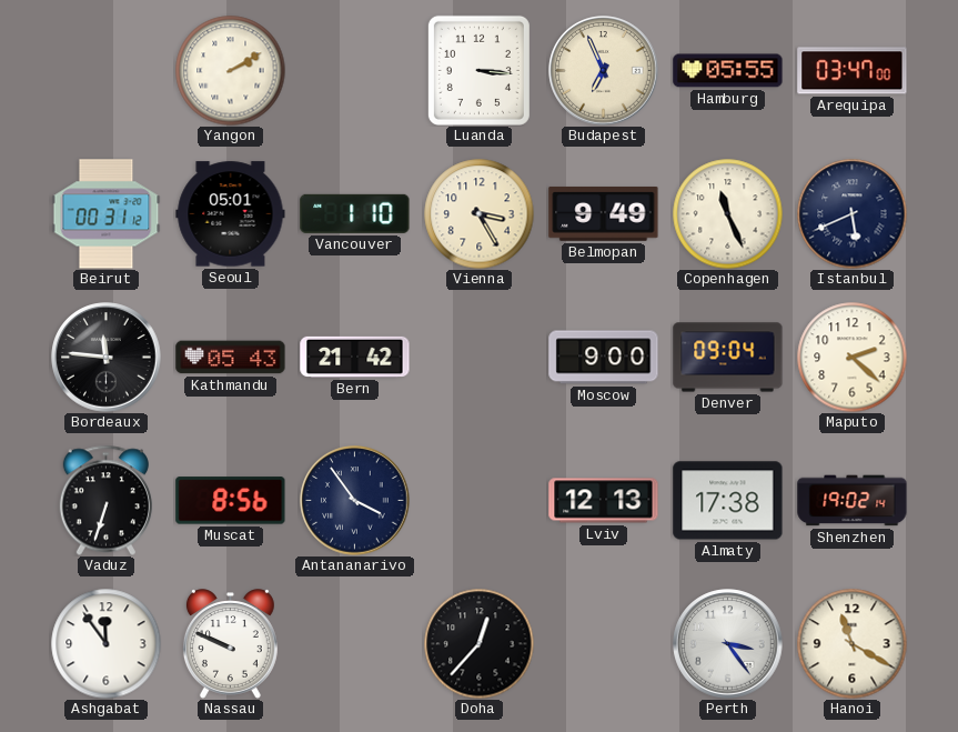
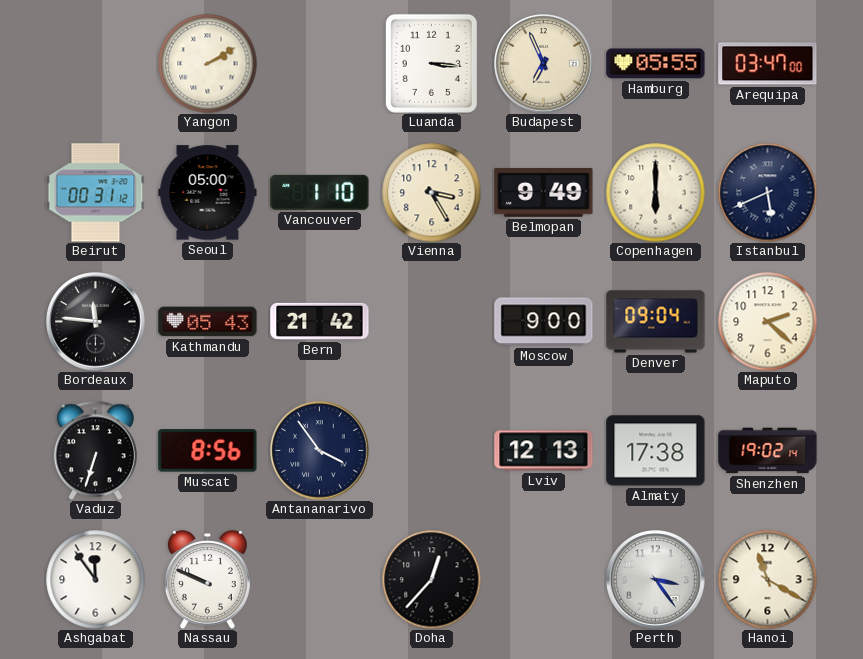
Seoul: 05:01 -> 05:00
Copenhagen: 11:26 -> 6:00
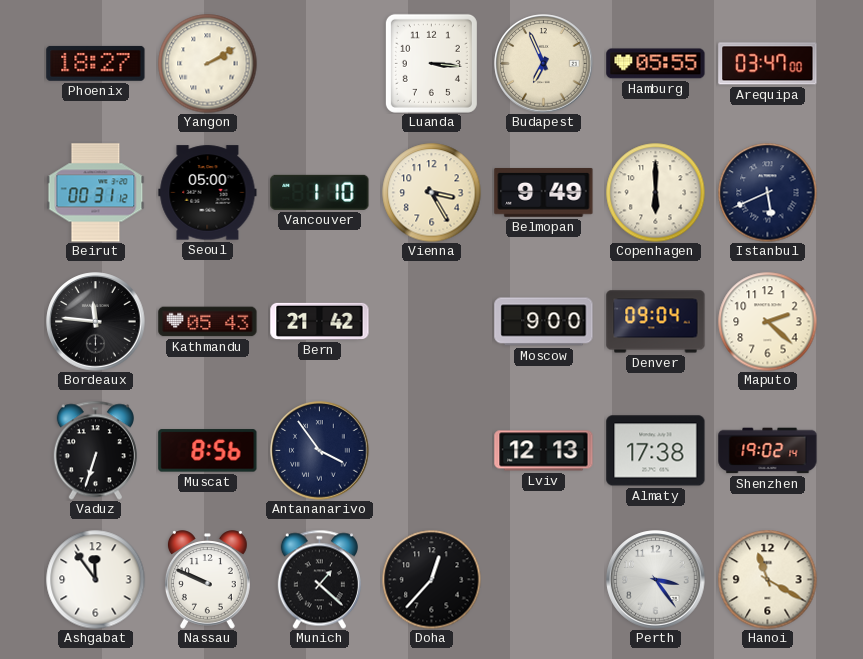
Phoenix: none -> 18:27
Munich: none -> 1:22
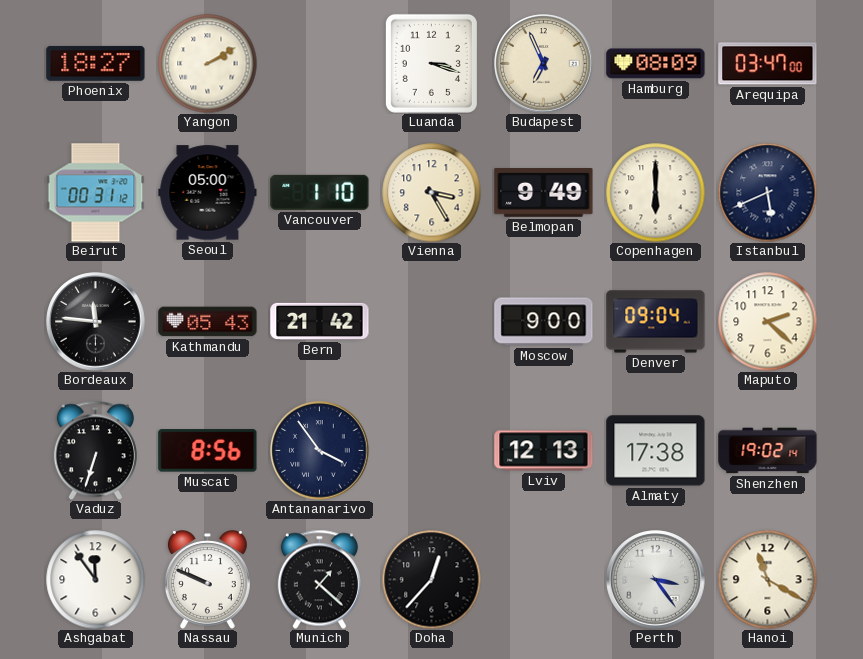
Luanda: 3:16 -> 3:18
Hamburg: 05:55 -> 08:09
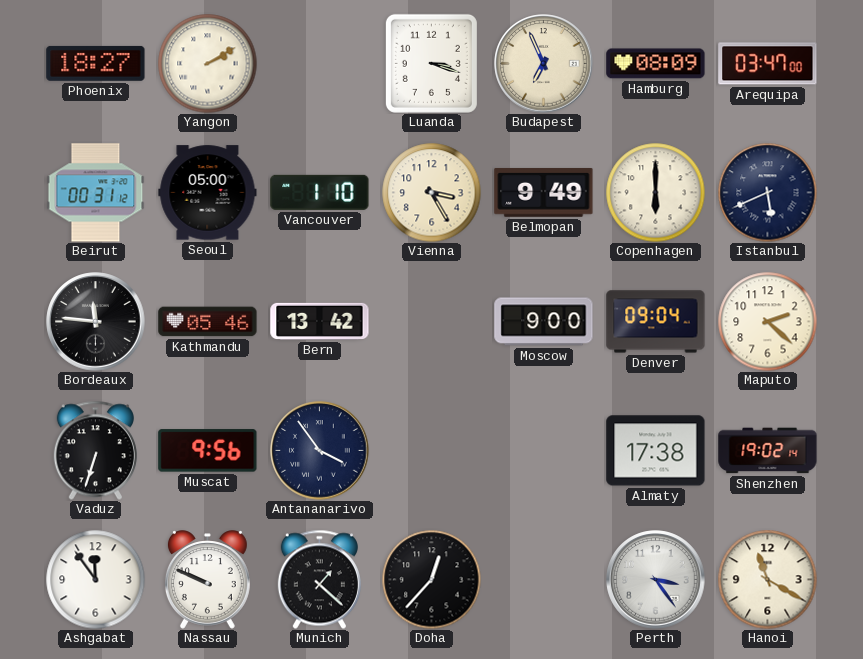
Kathmandu: 05:43 -> 05:46
Bern: 21:42 -> 13:42
Muscat: 8:56 -> 9:56
Lviv: 12:13 -> none
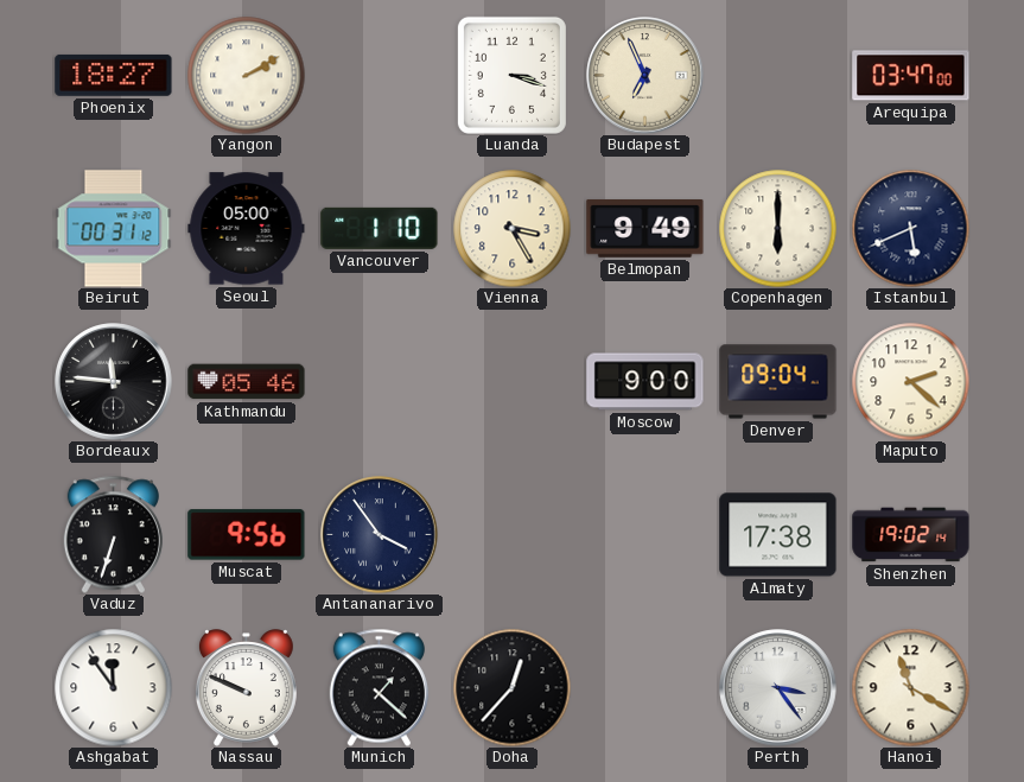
Hamburg: 08:09 -> none
Bern: 13:42 -> none
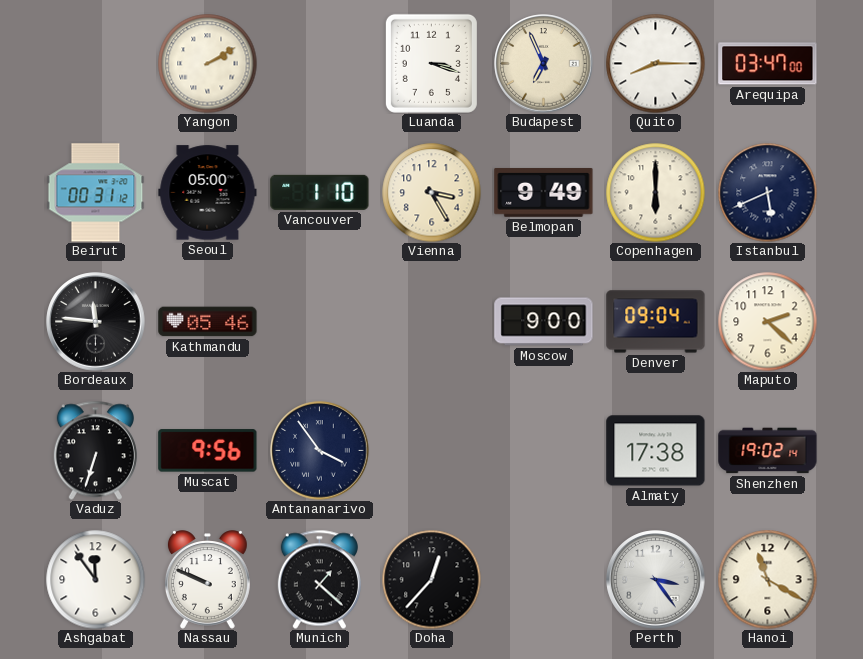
Phoenix: 18:27 -> none
Quito: none -> 8:15
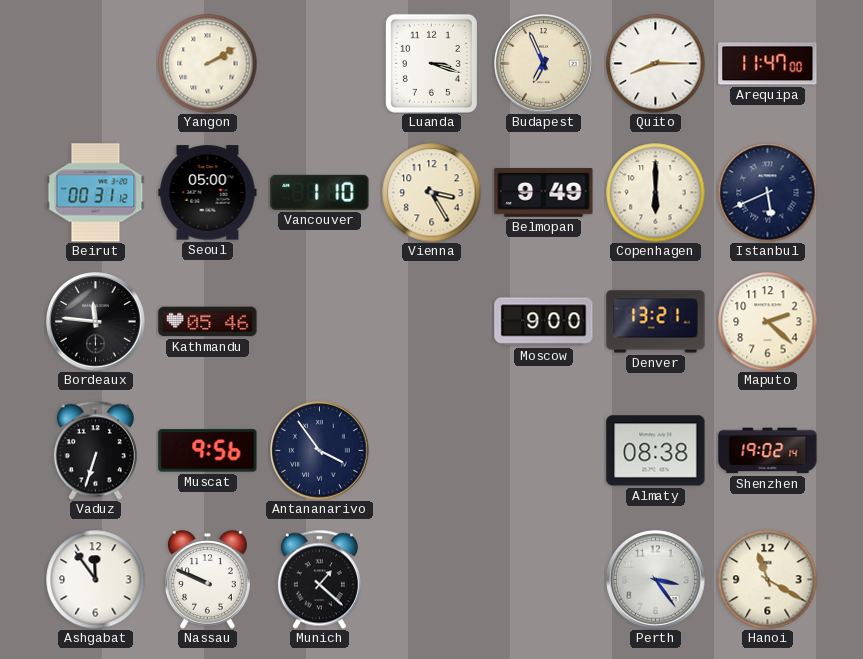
Arequipa: 03:47 -> 11:47
Denver: 09:04 -> 13:21
Almaty: 17:38 -> 08:38
Doha: 12:37 -> none
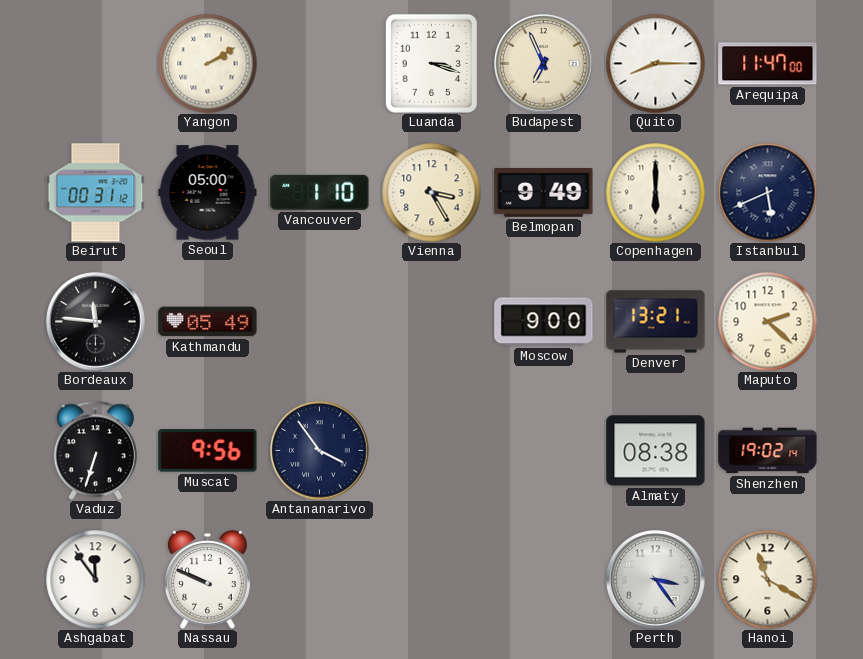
Kathmandu: 05:46 -> 05:49
Munich: 1:22 -> none
